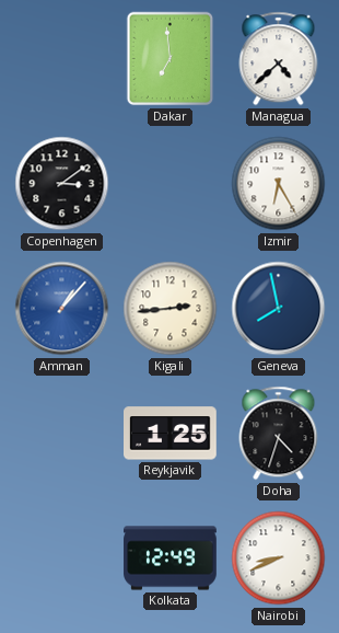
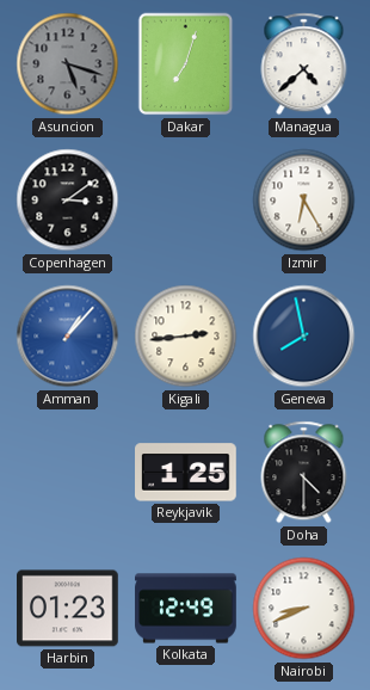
Asuncion: none -> 5:18
Dakar: 6:59 -> 7:03
Doha: 4:33 -> 4:30
Harbin: none -> 01:23
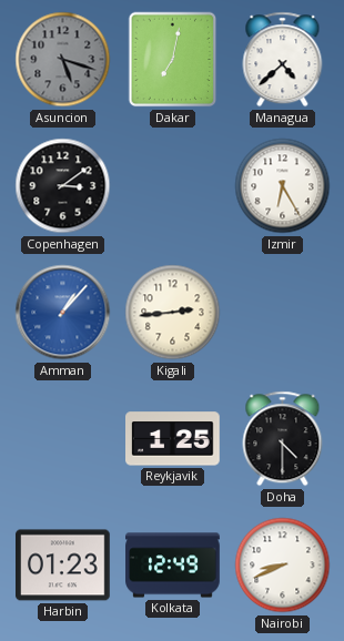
Dakar: 7:03 -> 7:02
Geneva: 7:58 -> none
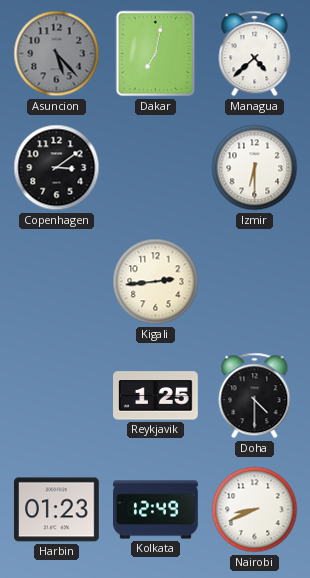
Asuncion: 5:18 -> 5:23
Izmir: 6:25 -> 6:30
Amman: 1:07 -> none
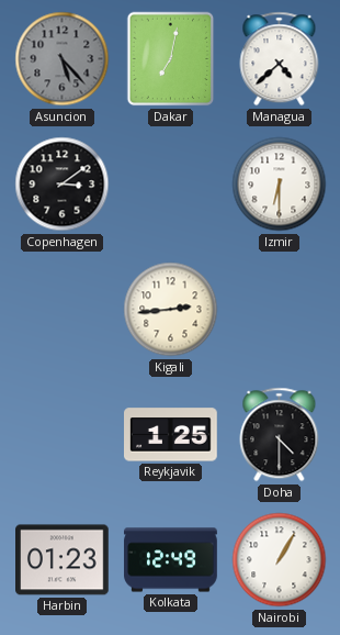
Nairobi: 8:41 -> 1:05
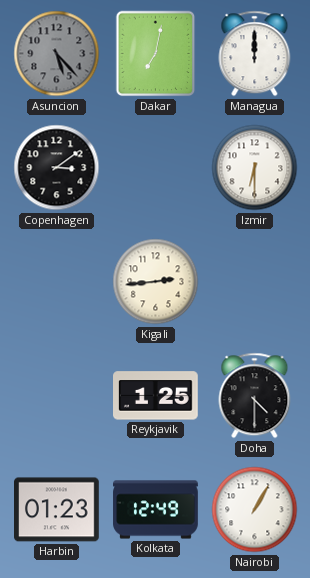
Managua: 4:38 -> 12:00
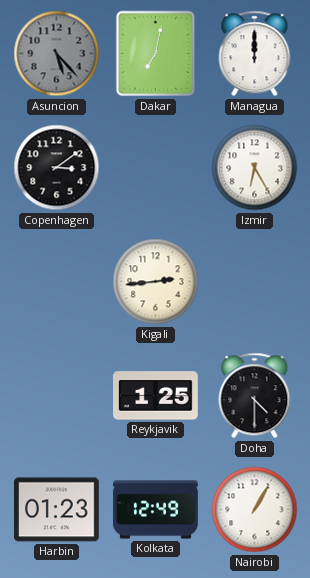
Izmir: 6:30 -> 6:25
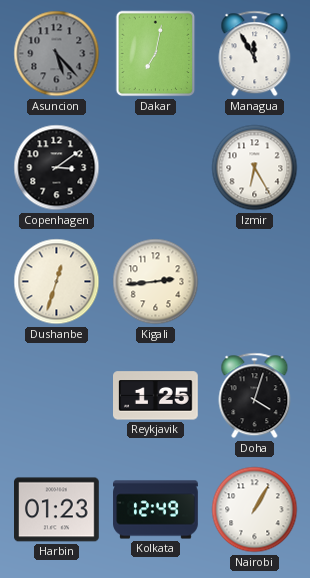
Managua: 12:00 -> 11:55
Dushanbe: none -> 12:33
Doha: 4:30 -> 4:03
